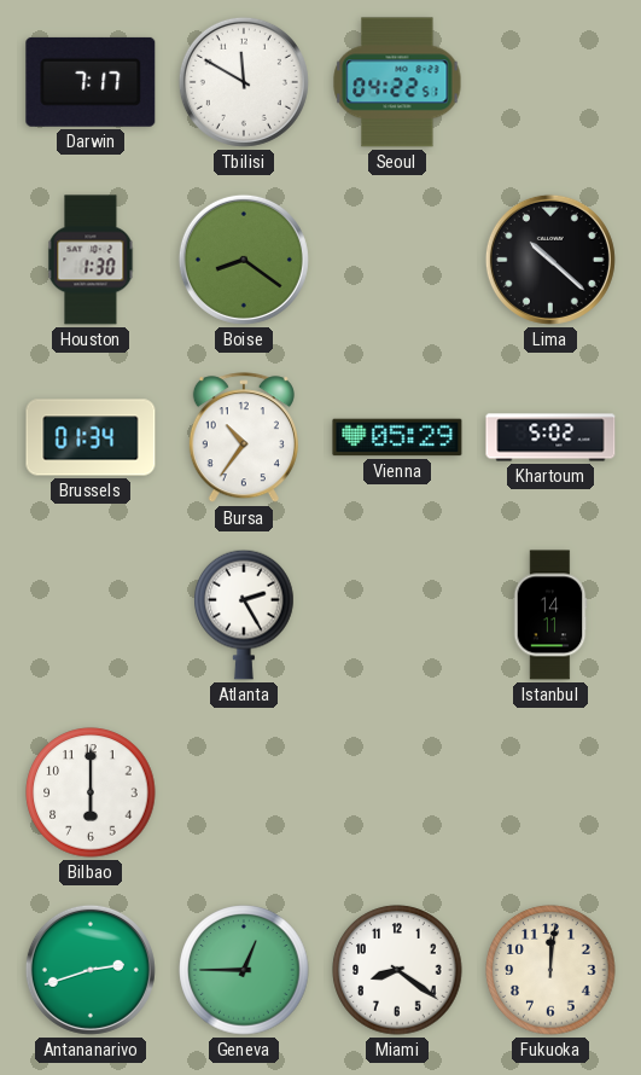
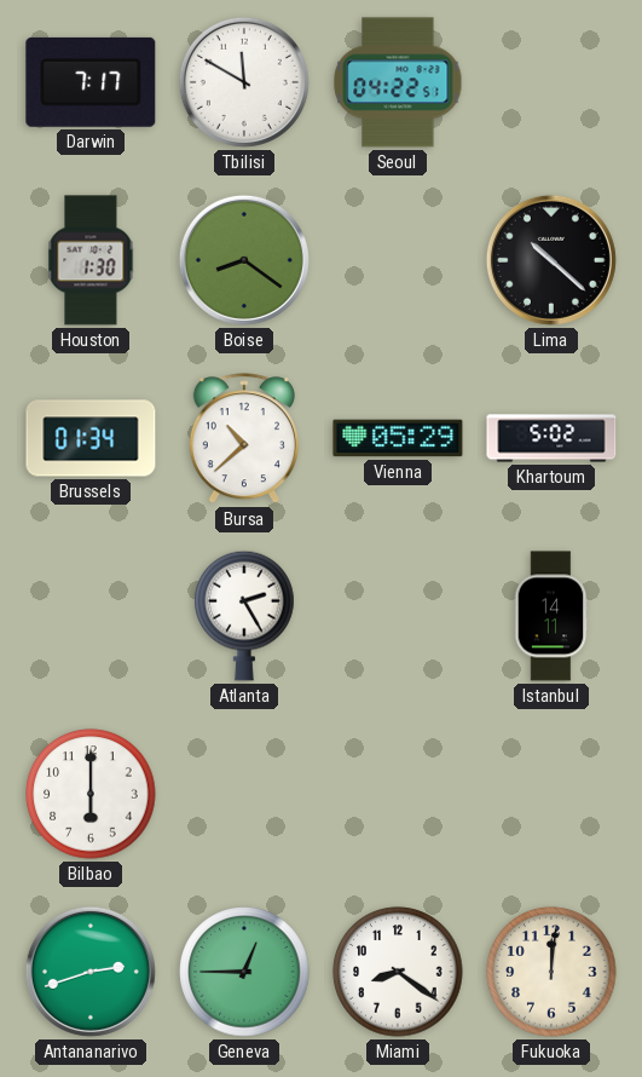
Bursa: 10:36 -> 10:38
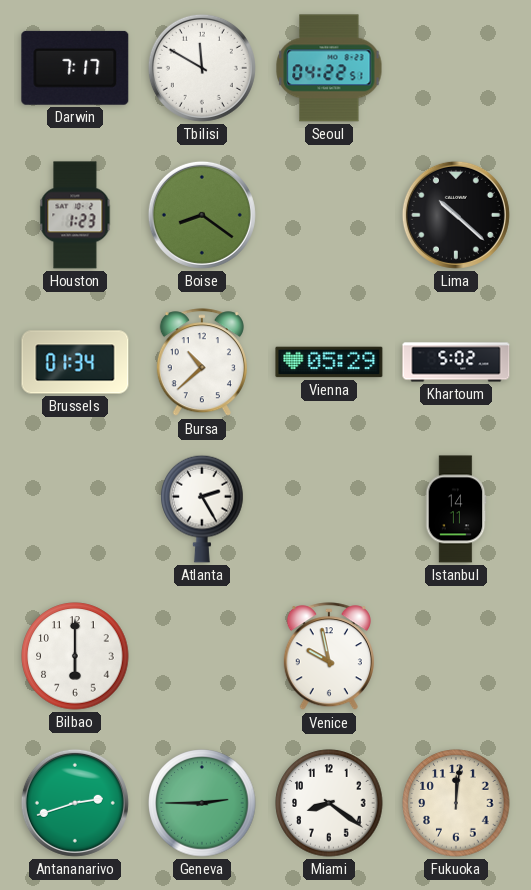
Houston: 1:30 -> 1:23
Venice: none -> 9:58
Geneva: 12:45 -> 2:45
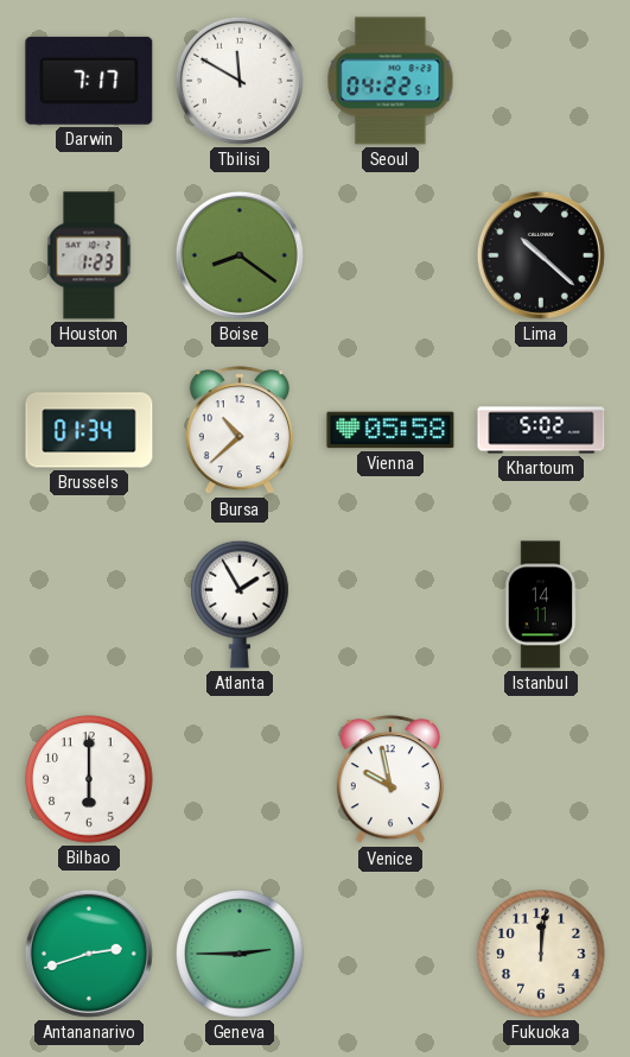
Vienna: 05:29 -> 05:58
Atlanta: 2:25 -> 1:55
Miami: 8:21 -> none
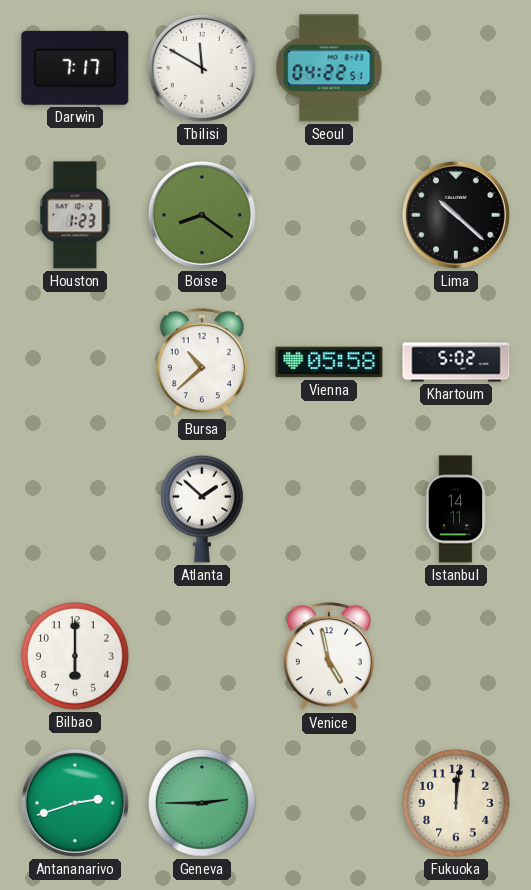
Brussels: 01:34 -> none
Atlanta: 1:55 -> 1:52
Venice: 9:58 -> 4:58
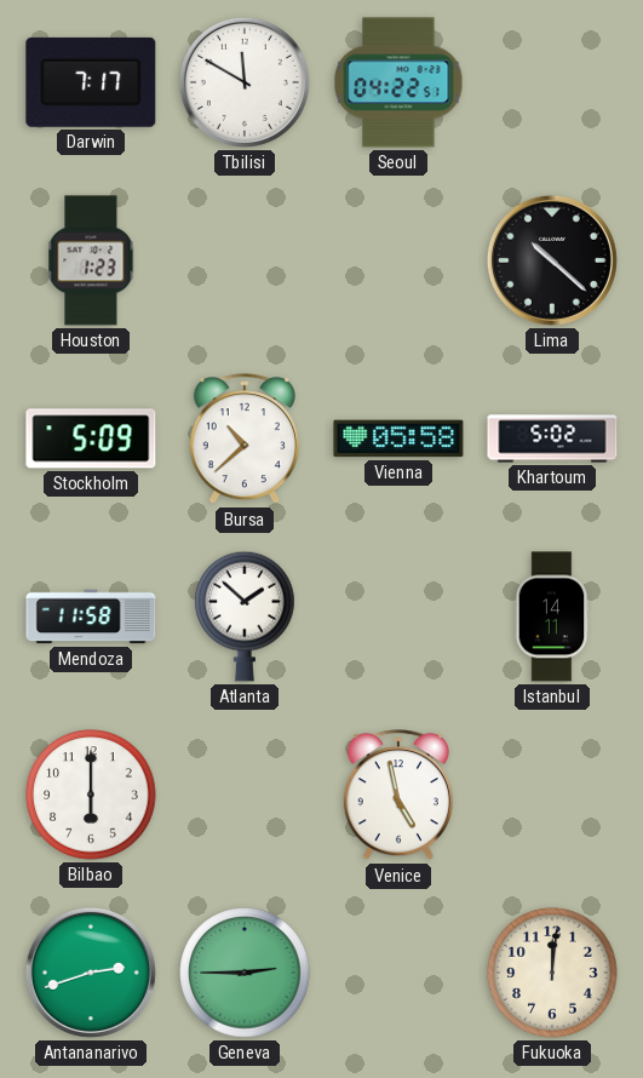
Boise: 8:21 -> none
Stockholm: none -> 5:09
Mendoza: none -> 11:58
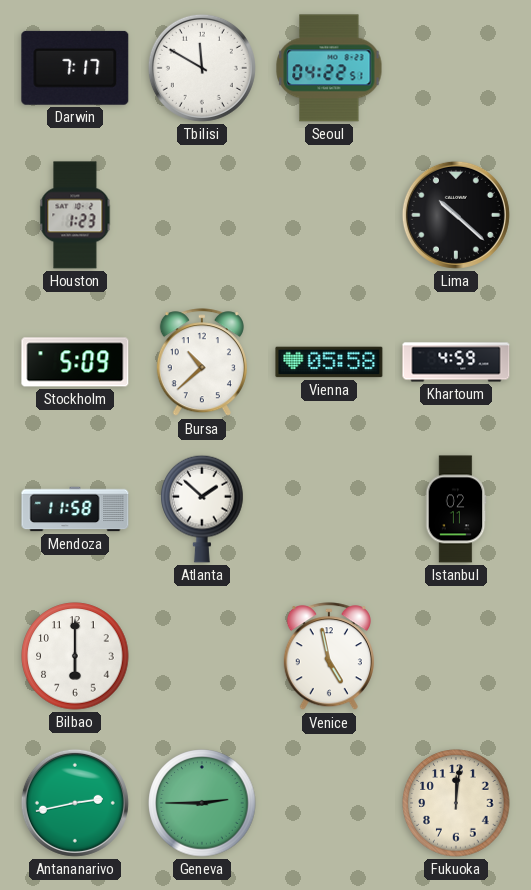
Khartoum: 5:02 -> 4:59
Istanbul: 14:11 -> 02:11
Antananarivo: 2:42 -> 2:43
